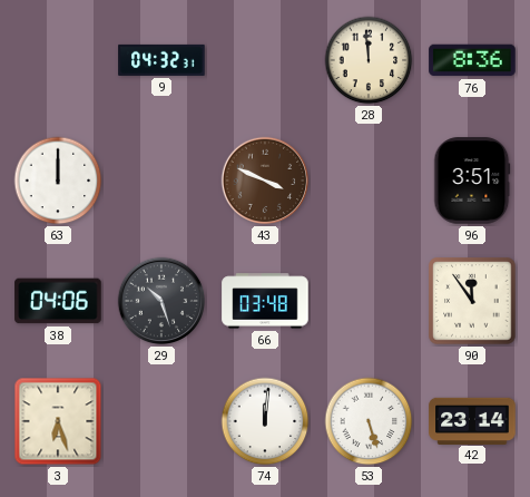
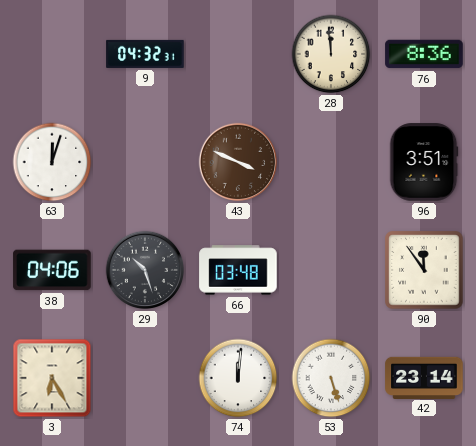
63: 12:00 -> 12:03
3: 6:27 -> 6:25
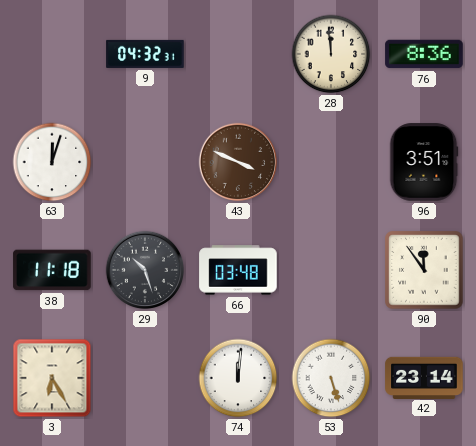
38: 04:06 -> 11:18
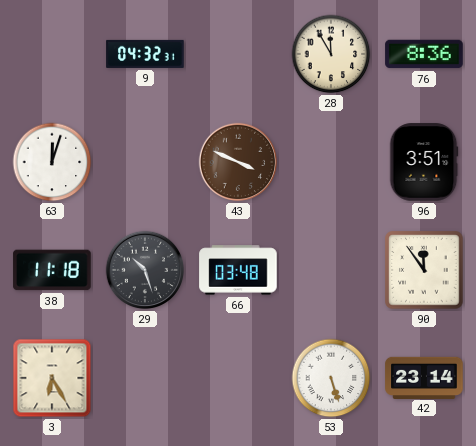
28: 11:59 -> 11:55
74: 12:01 -> none
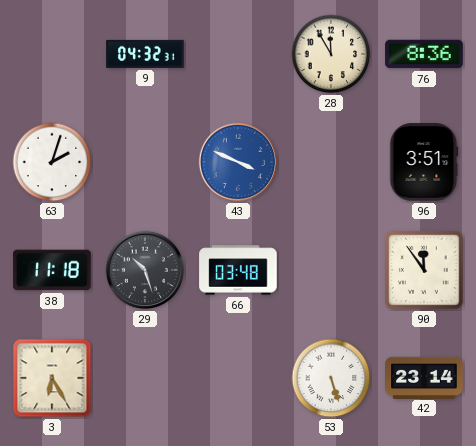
63: 12:03 -> 2:03
43 dial: brown -> blue
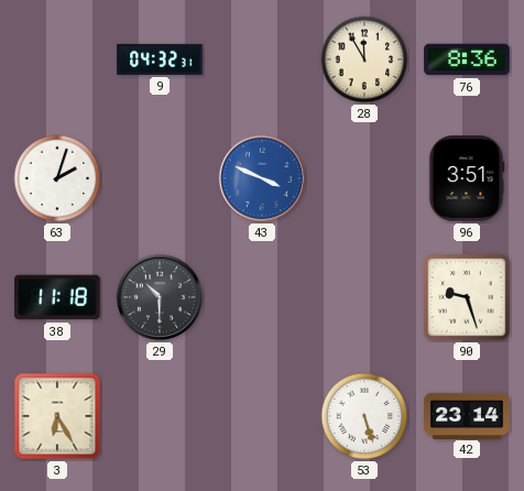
29: 10:27 -> 10:30
66: 03:48 -> none
90: 11:54 -> 9:27
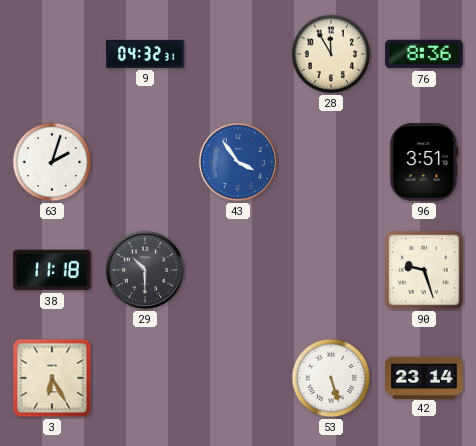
43: 3:49 -> 3:54
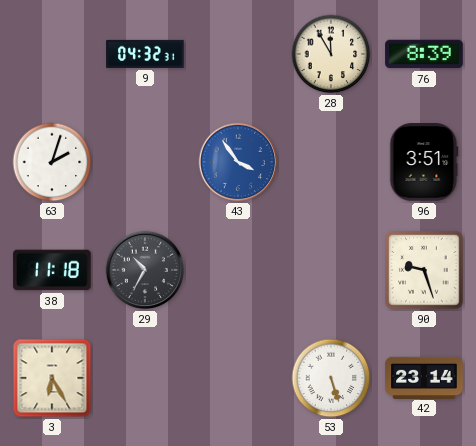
76: 8:36 -> 8:39
29: 10:30 -> 10:35
